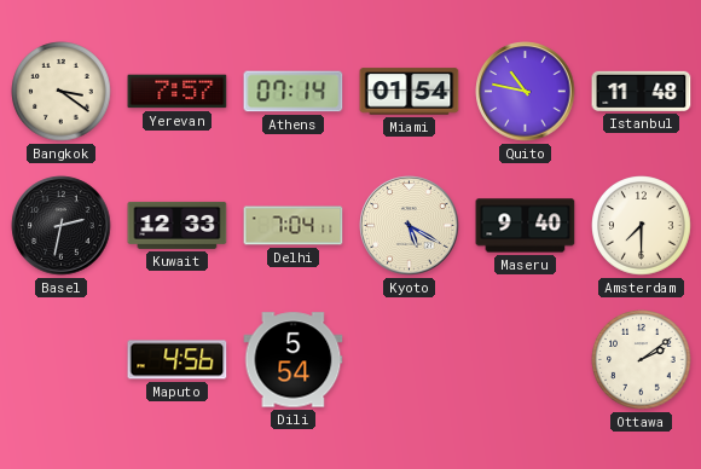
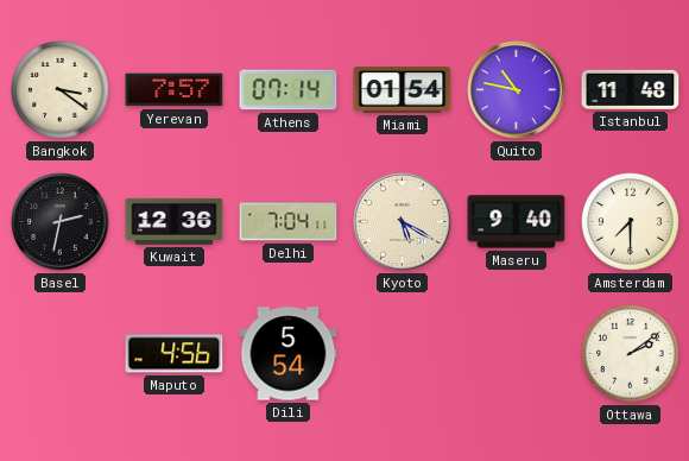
Kuwait: 12:33 -> 12:36
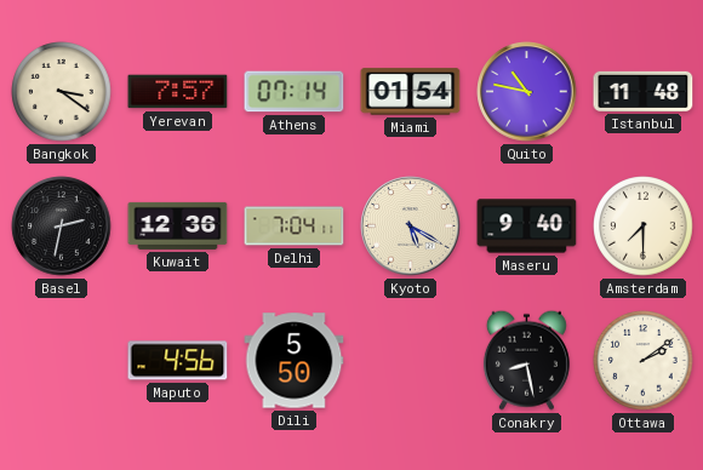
Dili: 5:54 -> 5:50
Conakry: none -> 8:28
